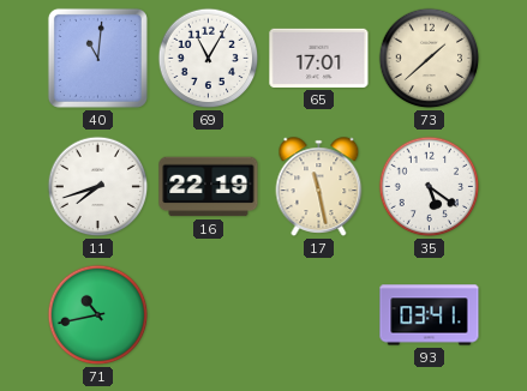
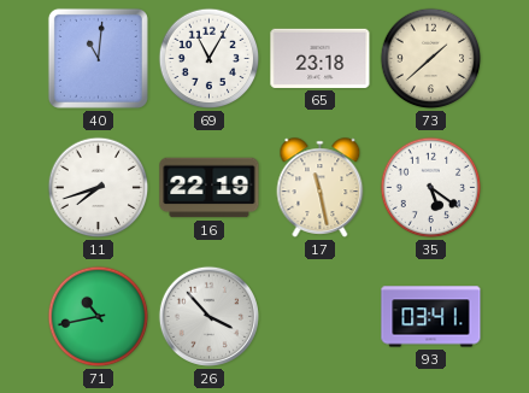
65: 17:01 -> 23:18
26: none -> 3:53
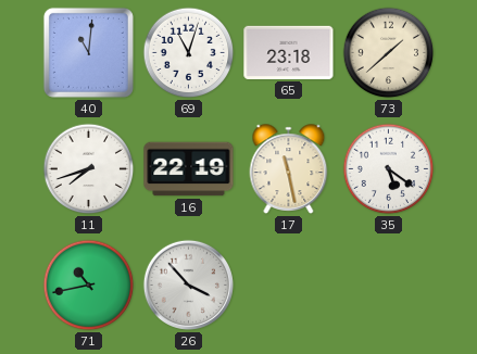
69: 11:05 -> 11:03
93: 03:41 -> none
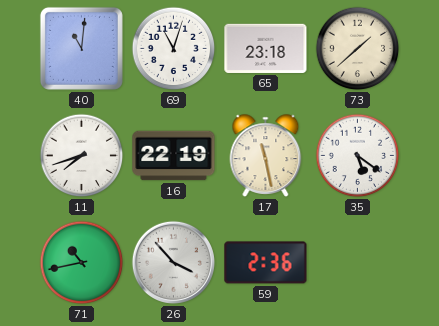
59: none -> 2:36
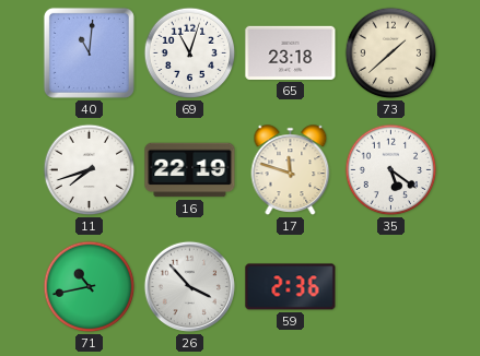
17: 11:28 -> 11:48
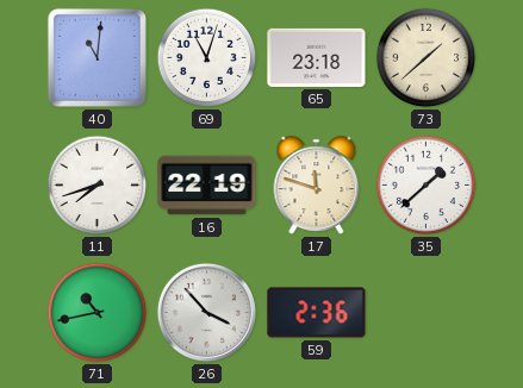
35: 5:21 -> 1:38
